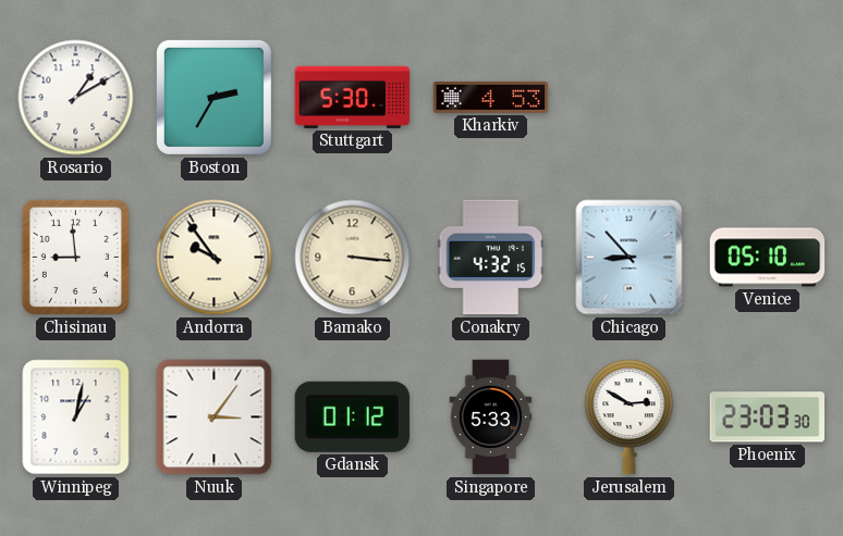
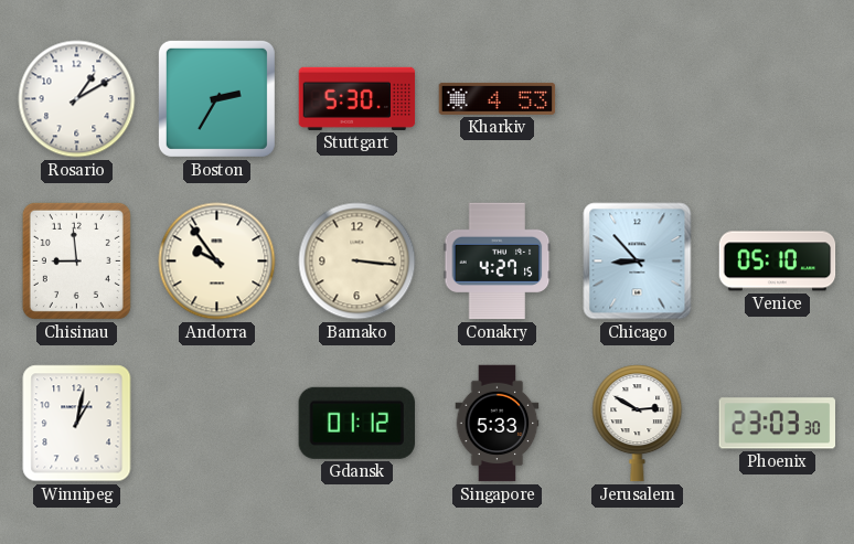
Conakry: 4:32 -> 4:27
Nuuk: 3:06 -> none
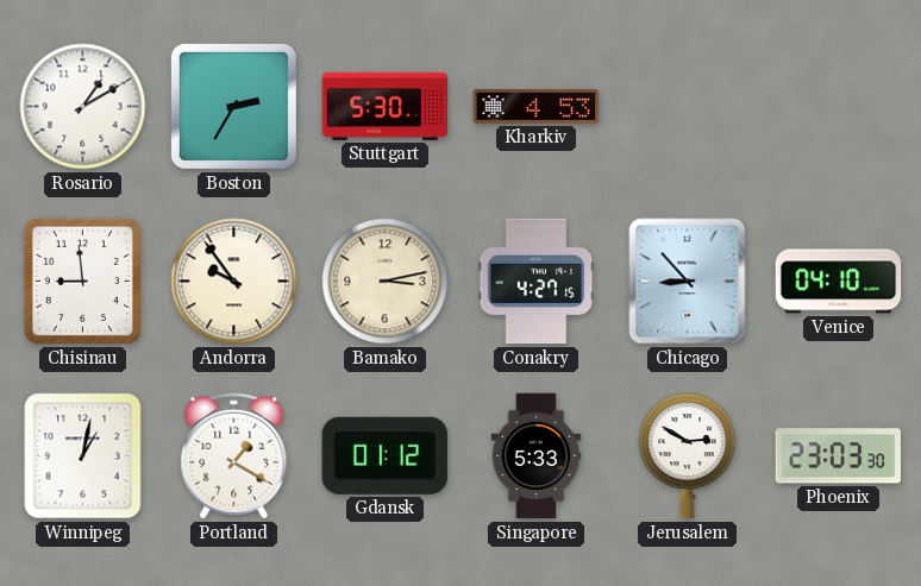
Bamako: 3:16 -> 3:13
Venice: 05:10 -> 04:10
Portland: none -> 1:20
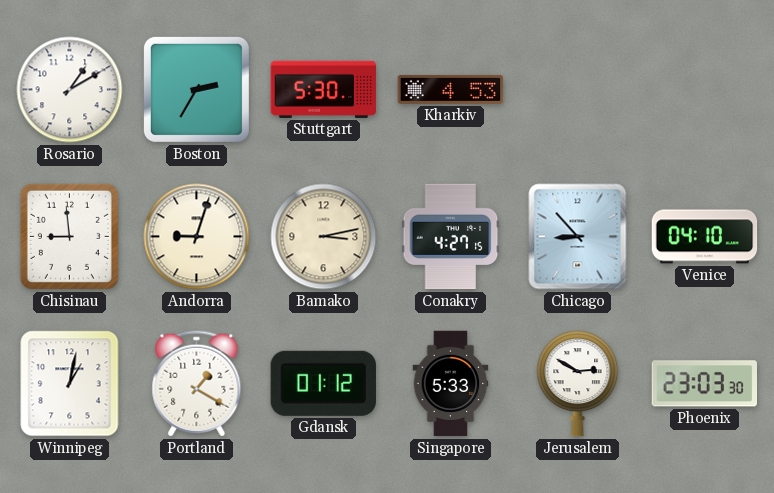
Andorra: 9:54 -> 9:03
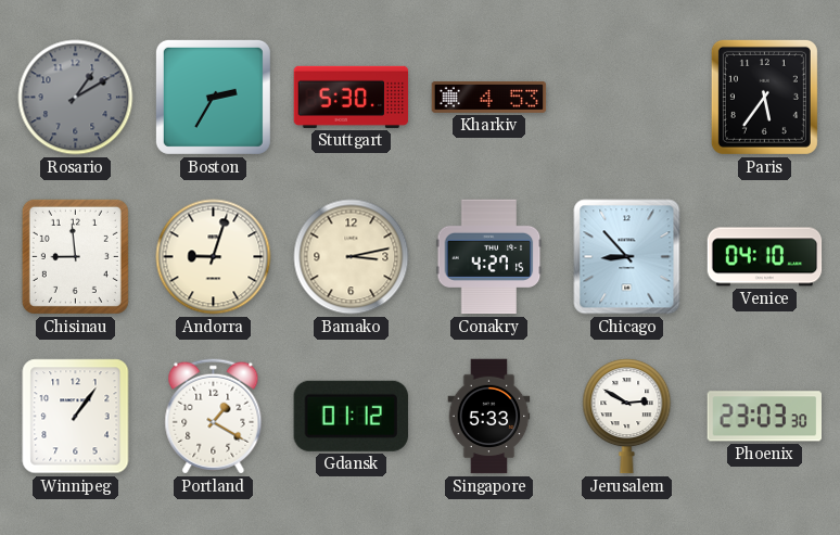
Rosario dial: white -> grey
Paris: none -> 5:36
Winnipeg: 1:02 -> 1:06
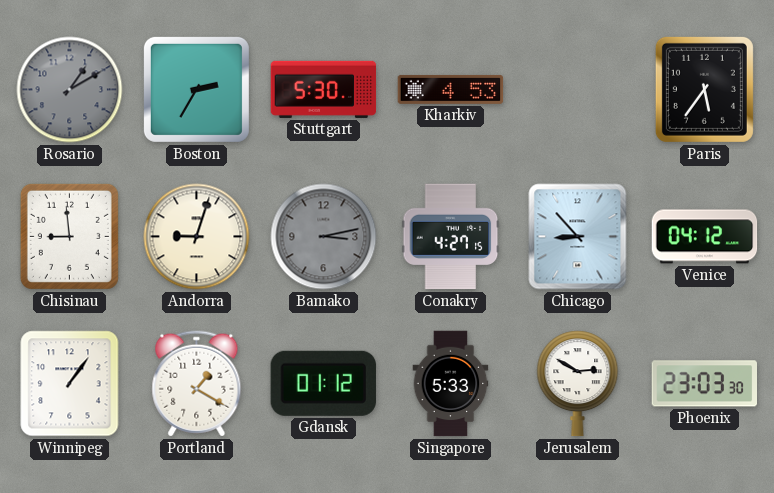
Bamako dial: cream -> grey
Venice: 04:10 -> 04:12
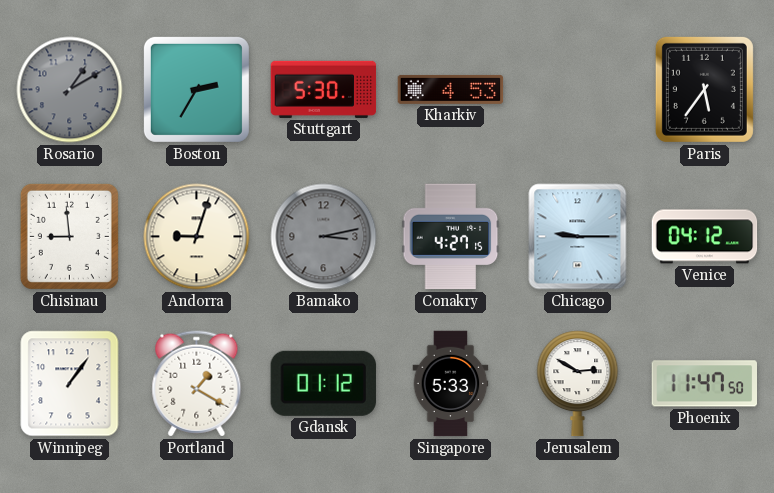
Chicago: 8:53 -> 9:15
Phoenix: 23:03 -> 11:47
